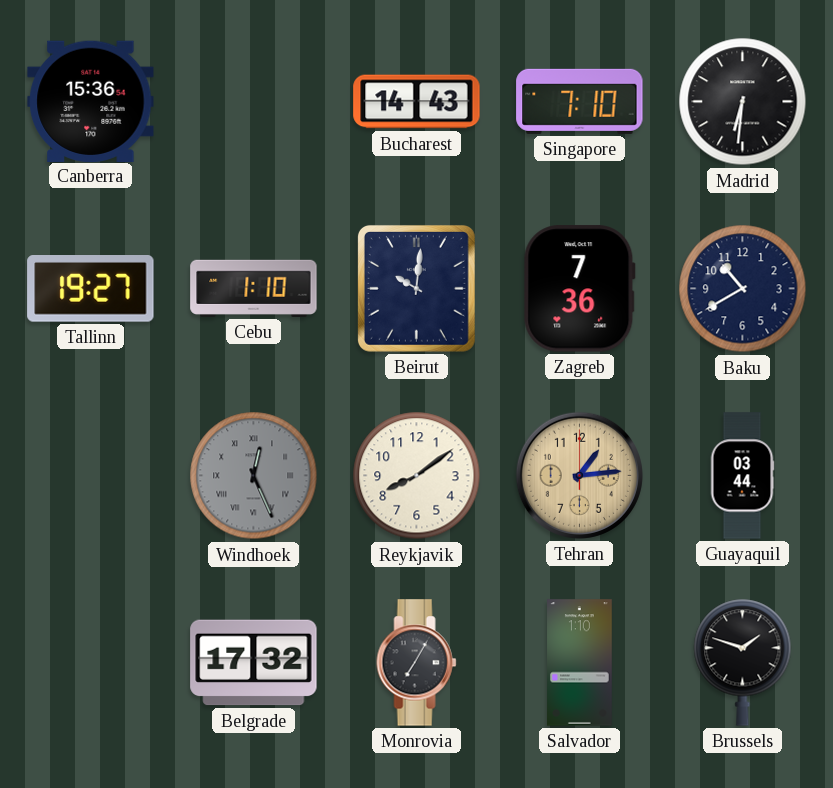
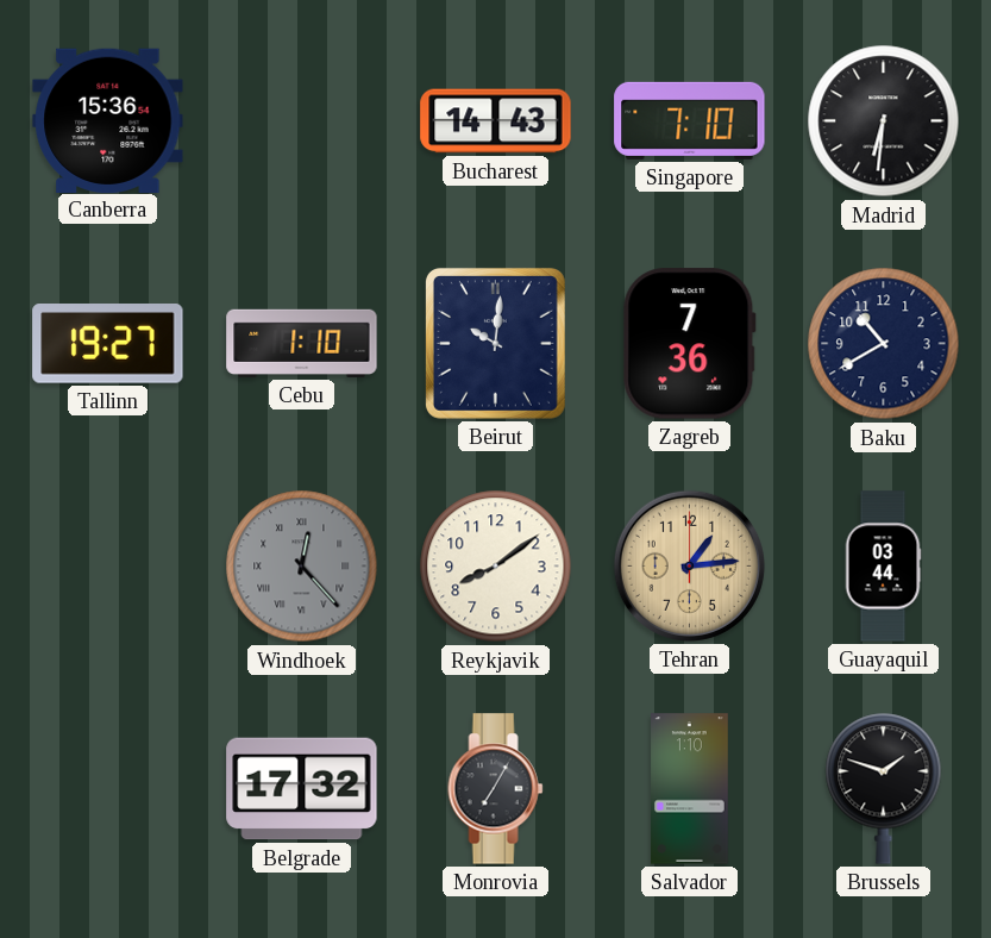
Windhoek: 12:26 -> 12:23
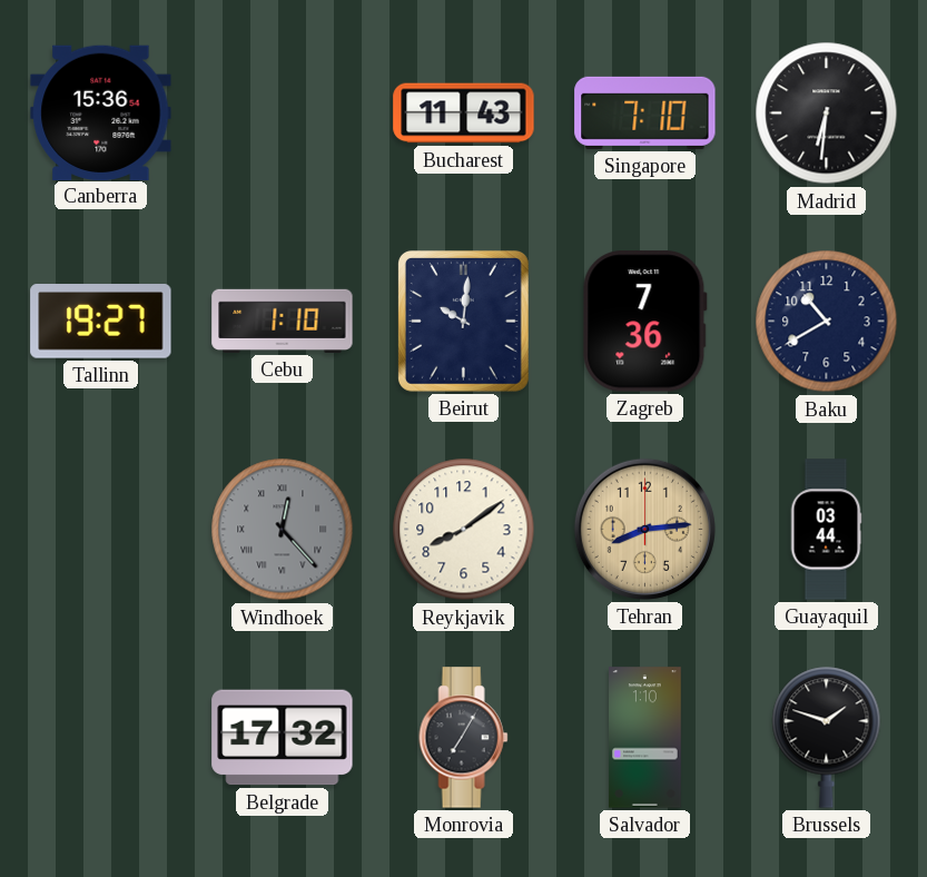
Bucharest: 14:43 -> 11:43
Tehran: 1:14 -> 8:14
